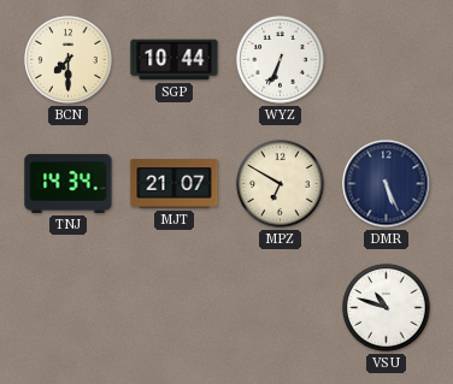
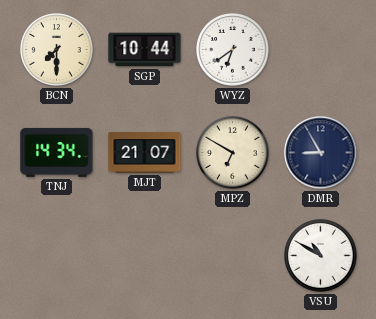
WYZ: 6:34 -> 6:39
DMR: 5:26 -> 8:55
VSU: 10:48 -> 10:50
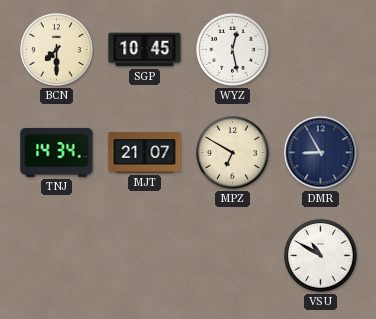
SGP: 10:44 -> 10:45
WYZ: 6:39 -> 12:28
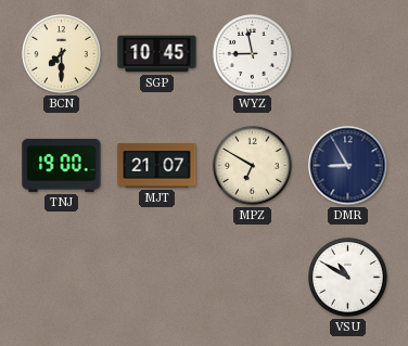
WYZ: 12:28 -> 8:58
TNJ: 14:34 -> 19:00
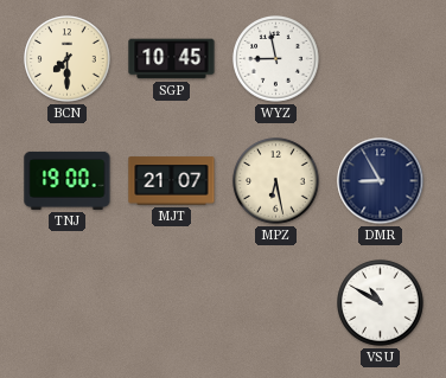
MPZ: 6:50 -> 6:28
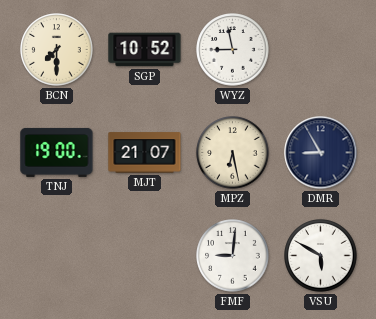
SGP: 10:45 -> 10:52
FMF: none -> 9:01
VSU: 10:50 -> 5:50
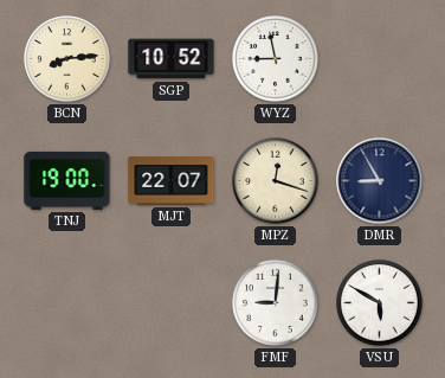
BCN: 7:30 -> 8:14
MJT: 21:07 -> 22:07
MPZ: 6:28 -> 12:18
